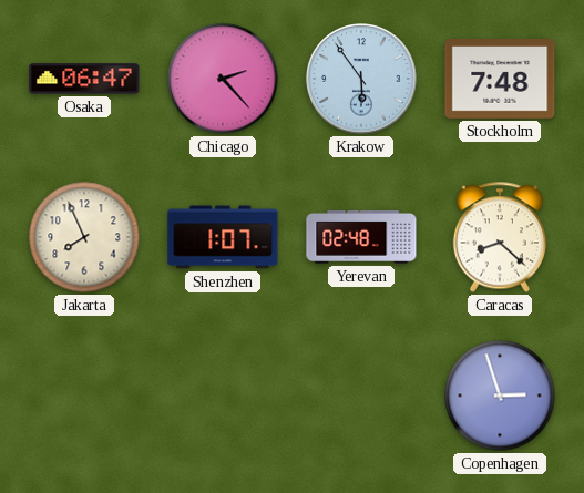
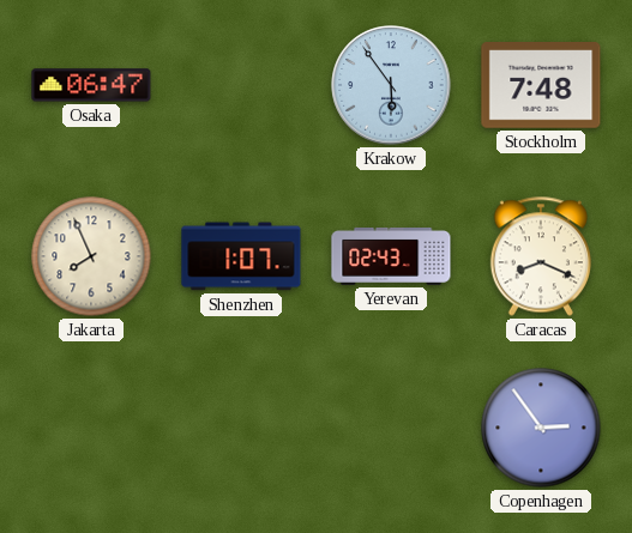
Chicago: 2:23 -> none
Yerevan: 02:48 -> 02:43
Caracas: 8:22 -> 8:19
Copenhagen: 2:57 -> 2:54
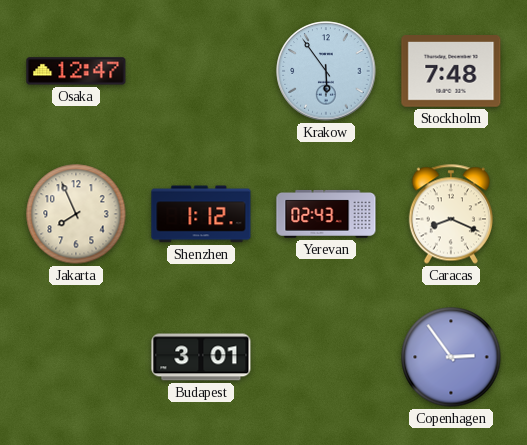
Osaka: 06:47 -> 12:47
Shenzhen: 1:07 -> 1:12
Budapest: none -> 3:01
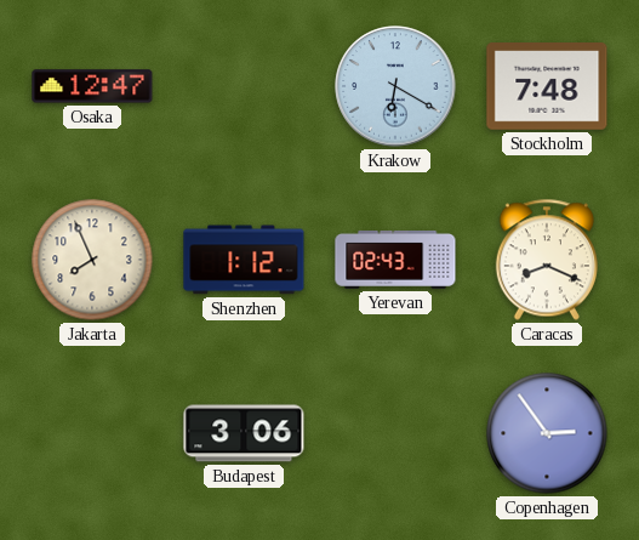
Krakow: 5:54 -> 6:20
Budapest: 3:01 -> 3:06
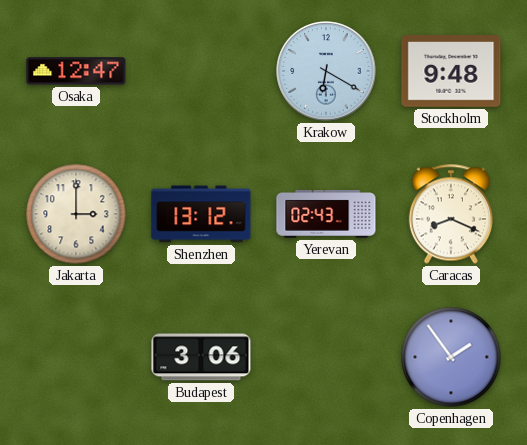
Stockholm: 7:48 -> 9:48
Jakarta: 7:56 -> 3:00
Shenzhen: 1:12 -> 13:12
Copenhagen: 2:54 -> 1:54
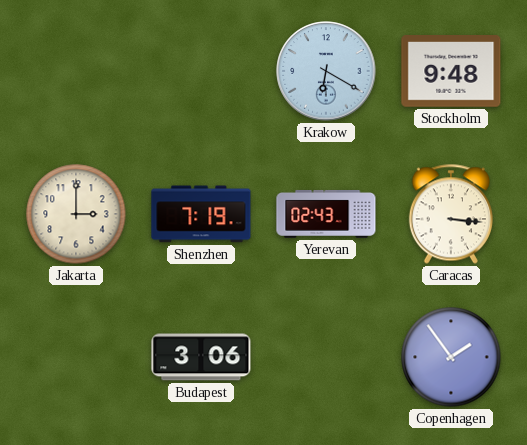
Osaka: 12:47 -> none
Shenzhen: 13:12 -> 7:19
Caracas: 8:19 -> 3:16
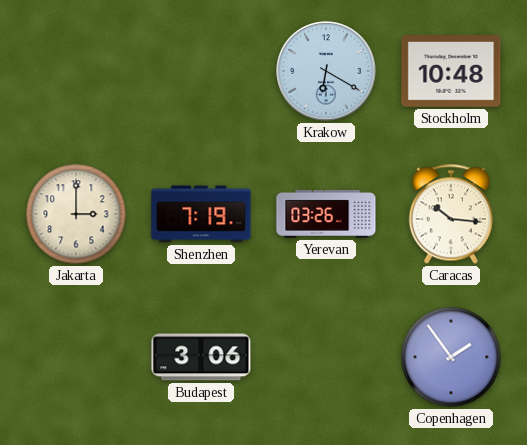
Stockholm: 9:48 -> 10:48
Yerevan: 02:43 -> 03:26
Caracas: 3:16 -> 10:16
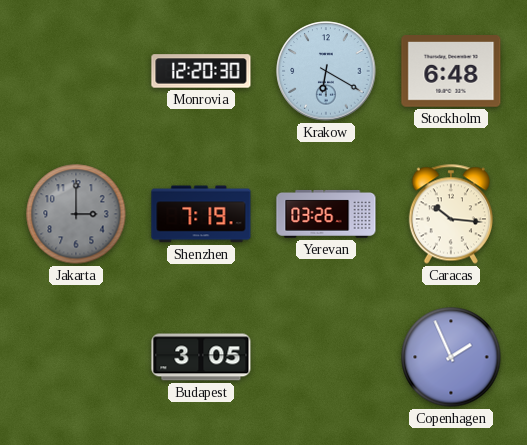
Monrovia: none -> 12:20
Stockholm: 10:48 -> 6:48
Jakarta dial: cream -> grey
Budapest: 3:06 -> 3:05
Copenhagen: 1:54 -> 1:56
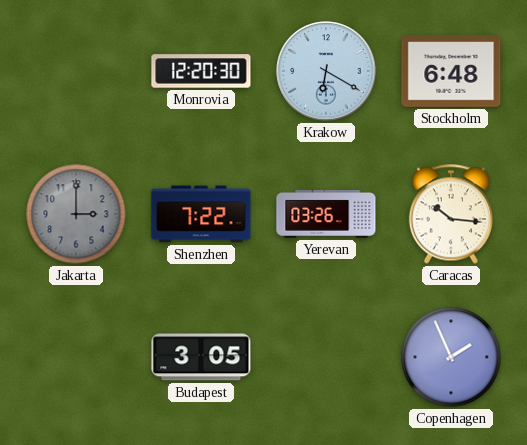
Shenzhen: 7:19 -> 7:22
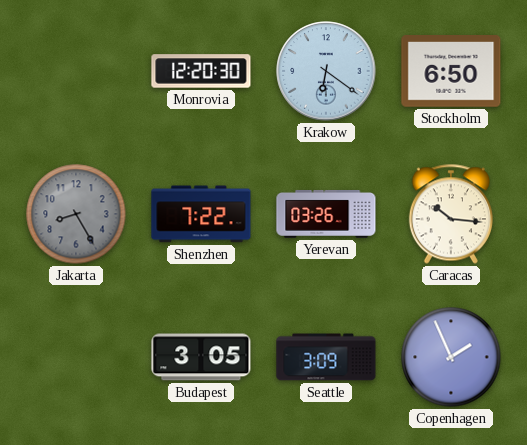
Krakow: 6:20 -> 6:21
Stockholm: 6:48 -> 6:50
Jakarta: 3:00 -> 8:25
Seattle: none -> 3:09
